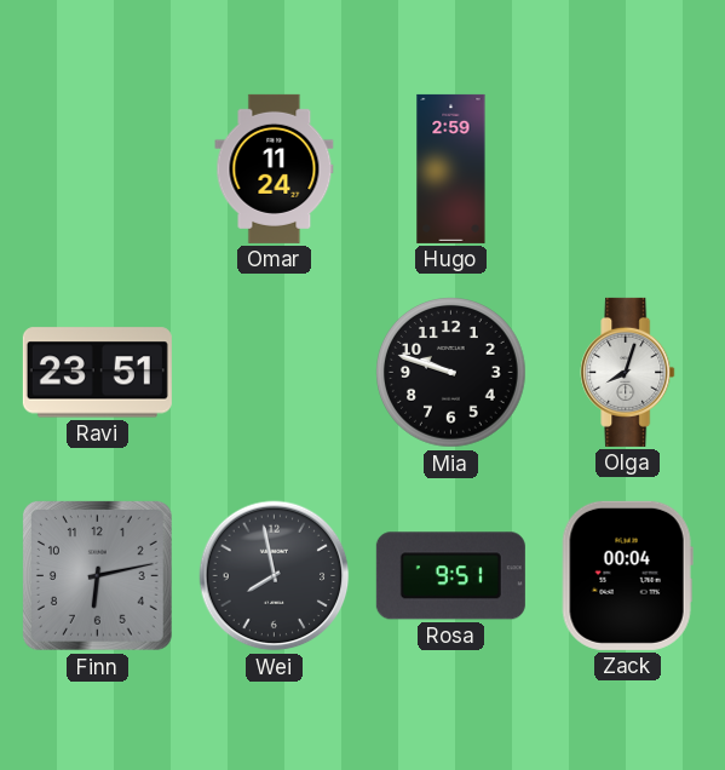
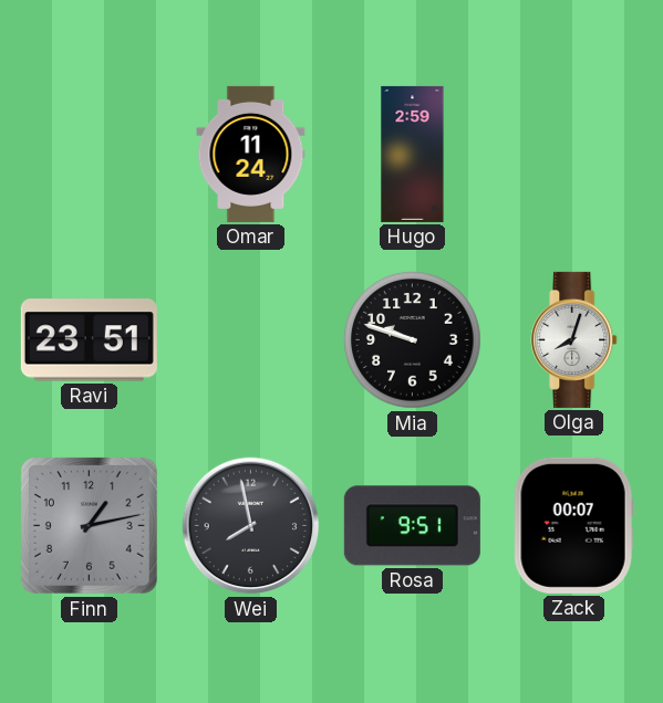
Finn: 6:13 -> 1:13
Zack: 00:04 -> 00:07
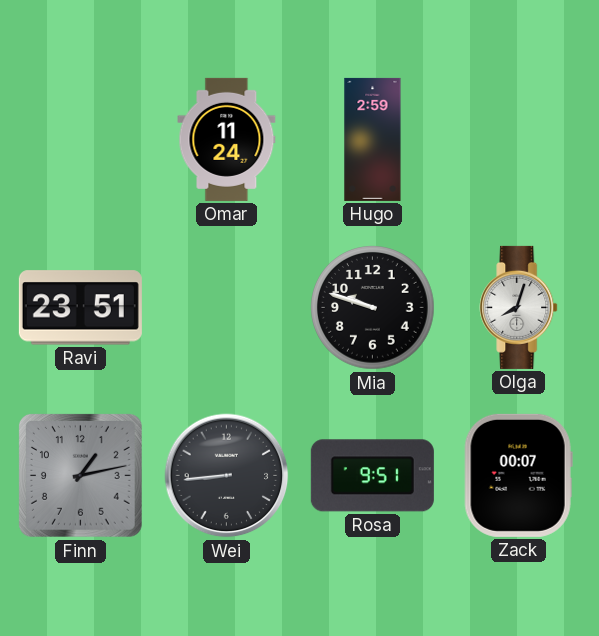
Wei: 7:58 -> 8:44
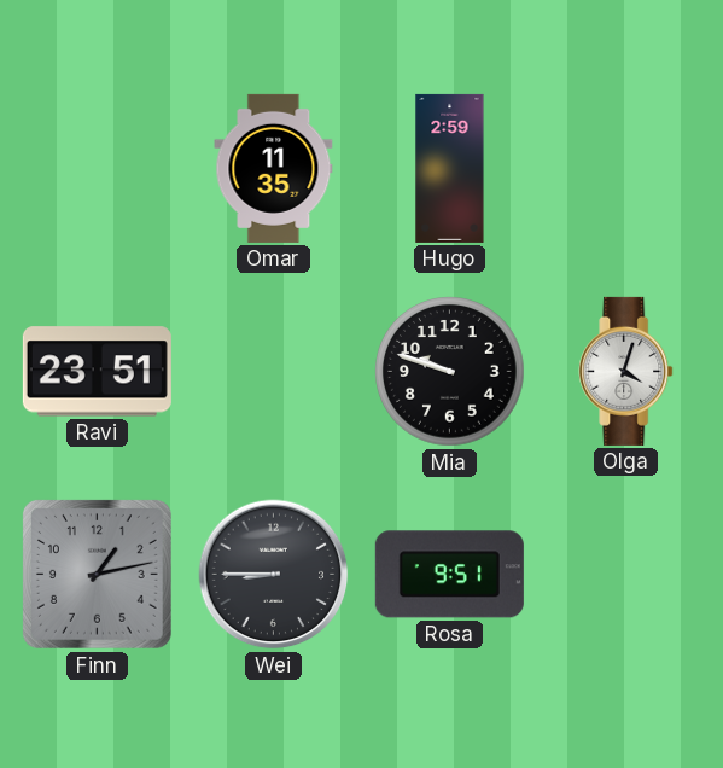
Omar: 11:24 -> 11:35
Olga: 8:03 -> 4:03
Wei: 8:44 -> 8:45
Zack: 00:07 -> none
